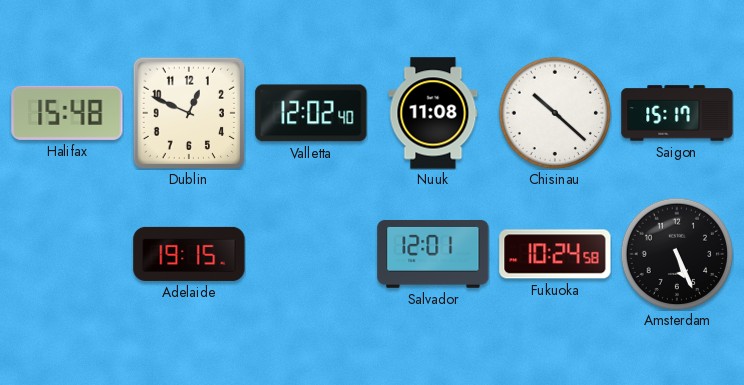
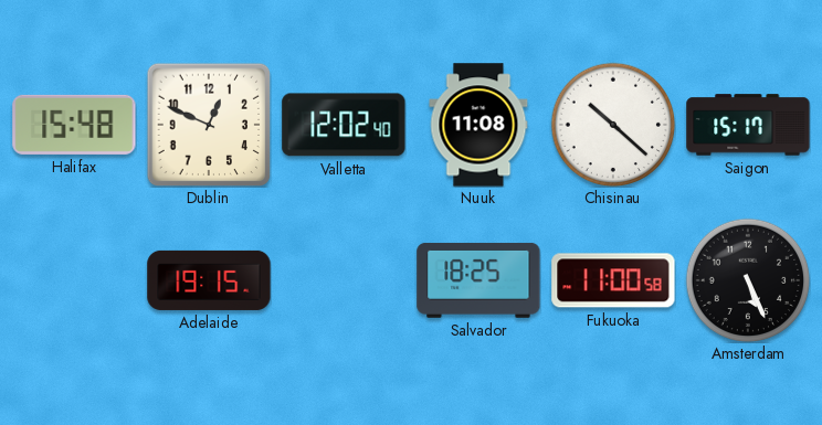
Salvador: 12:01 -> 18:25
Fukuoka: 10:24 -> 11:00
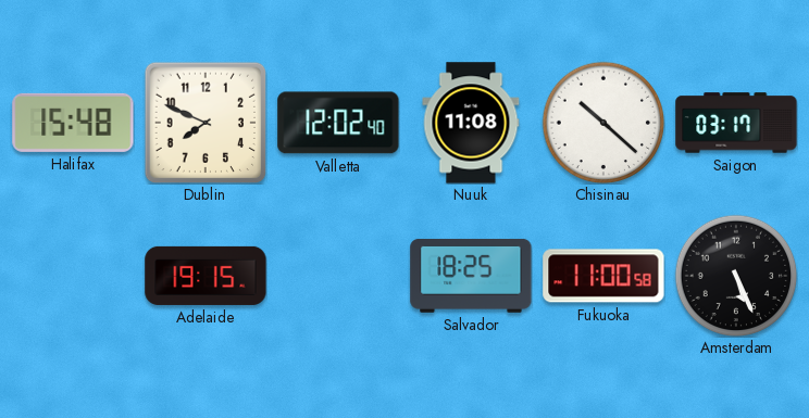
Dublin: 12:49 -> 7:49
Saigon: 15:17 -> 03:17
